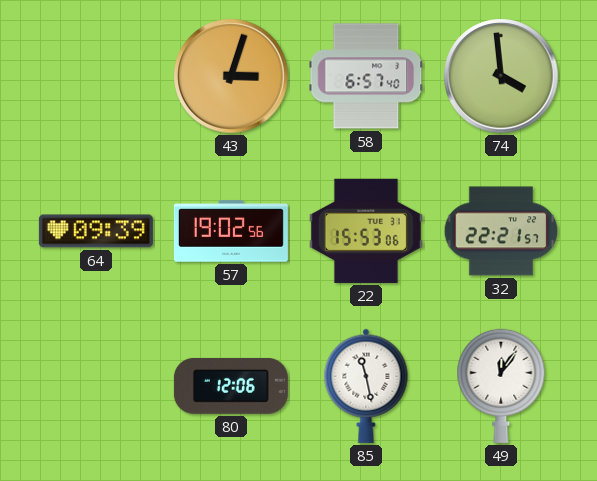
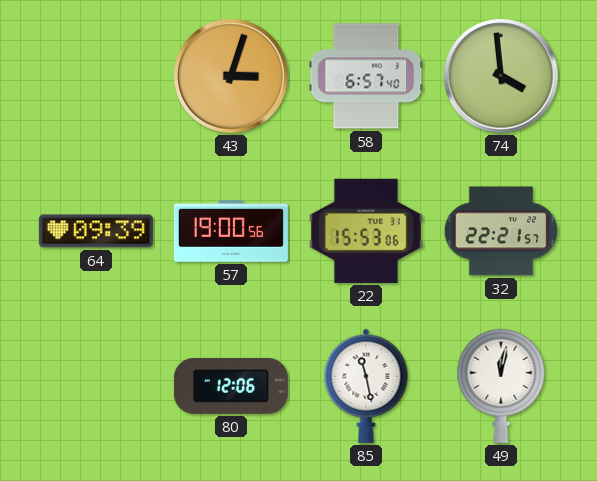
57: 19:02 -> 19:00
49: 12:06 -> 12:02
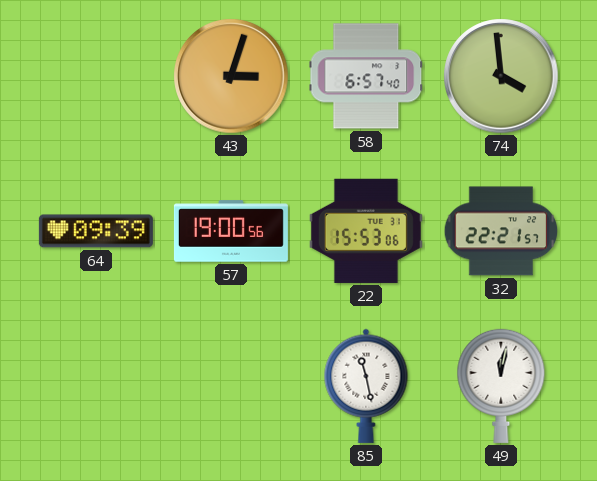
80: 12:06 -> none
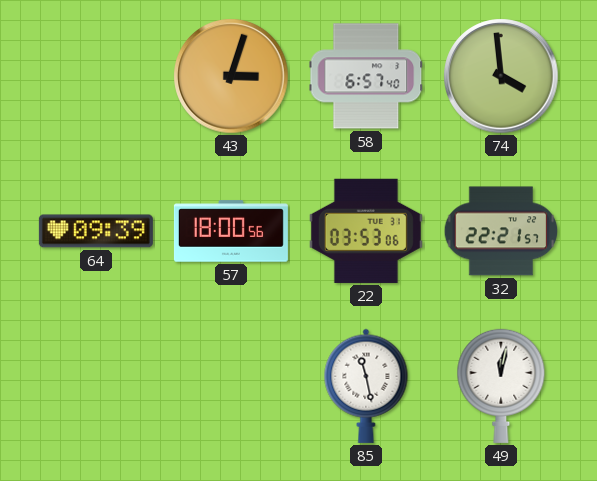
57: 19:00 -> 18:00
22: 15:53 -> 03:53
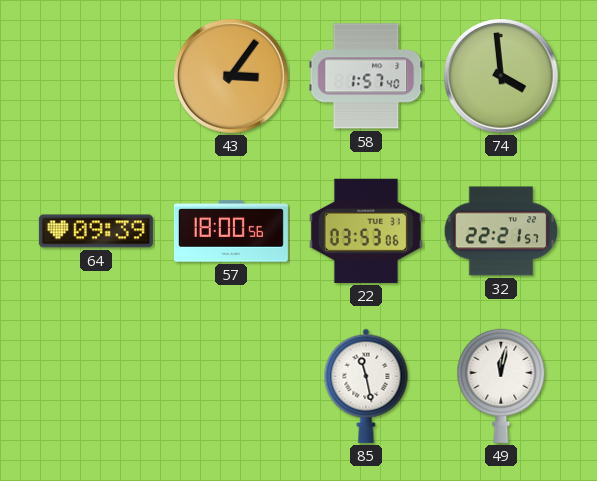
43: 3:03 -> 3:06
58: 6:57 -> 1:57
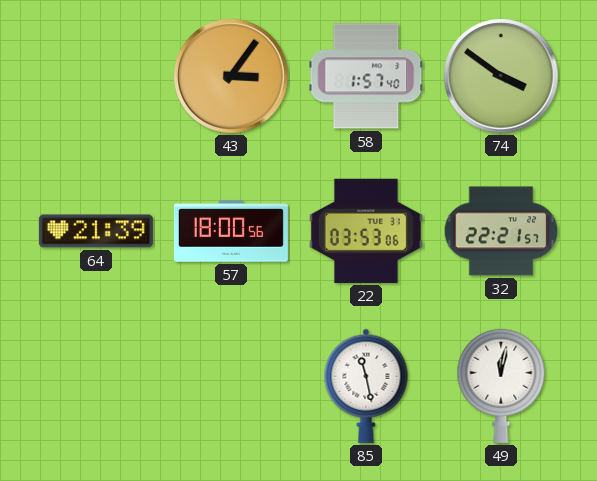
74: 3:59 -> 3:51
64: 09:39 -> 21:39
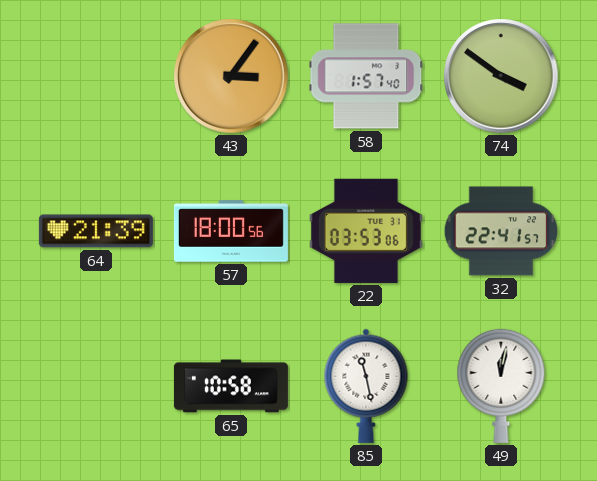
32: 22:21 -> 22:41
65: none -> 10:58
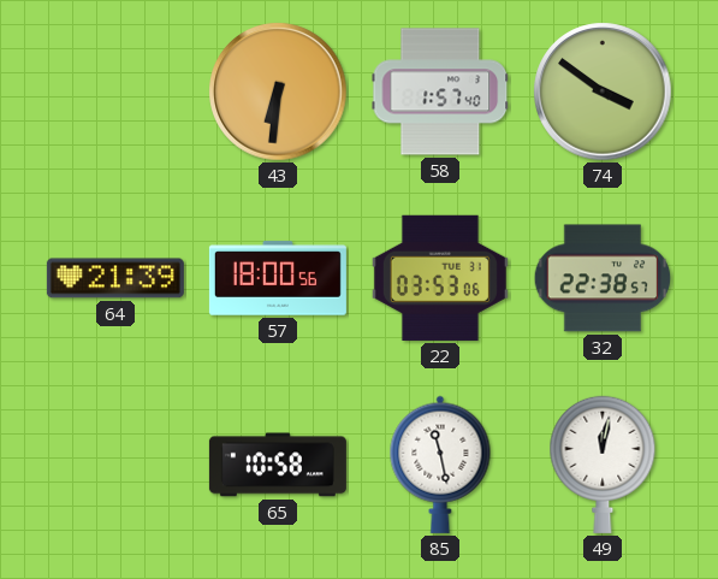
43: 3:06 -> 6:31
32: 22:41 -> 22:38
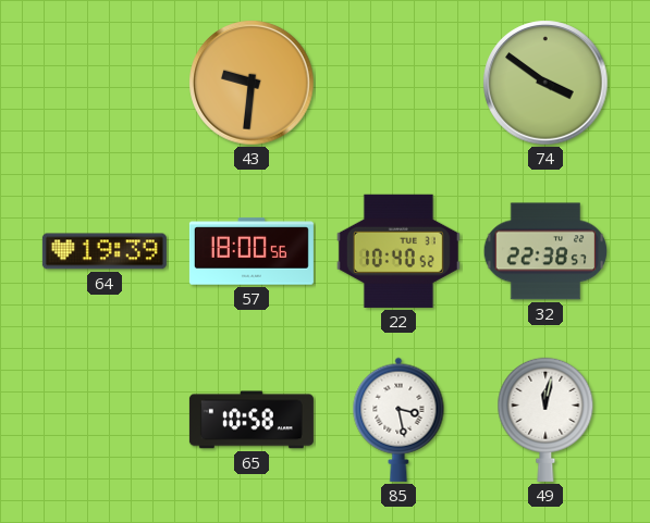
43: 6:31 -> 9:31
58: 1:57 -> none
64: 21:39 -> 19:39
22: 03:53 -> 10:40
85: 11:28 -> 3:28
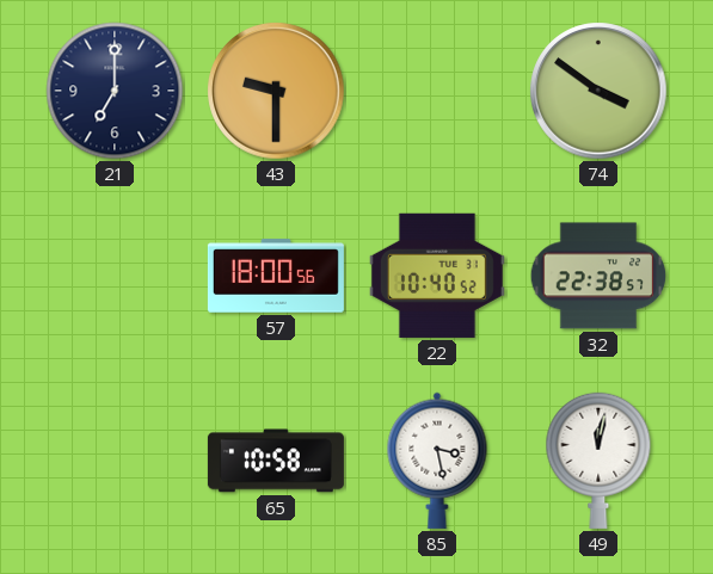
21: none -> 7:00
43: 9:31 -> 9:30
64: 19:39 -> none
